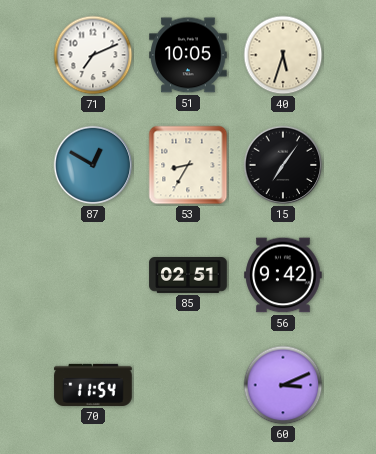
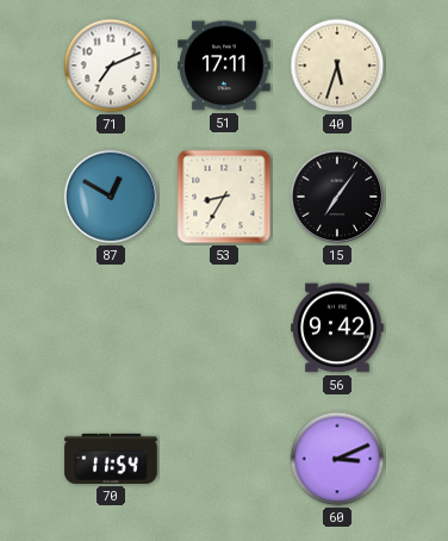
51: 10:05 -> 17:11
85: 02:51 -> none
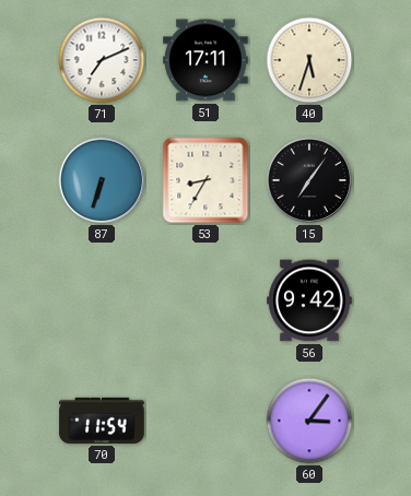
87: 12:50 -> 6:33
60: 3:11 -> 3:06
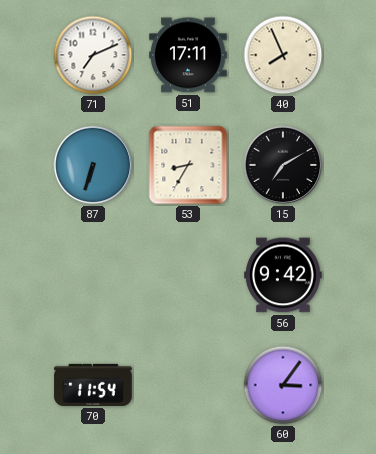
40: 5:33 -> 7:56
15: 7:06 -> 7:10
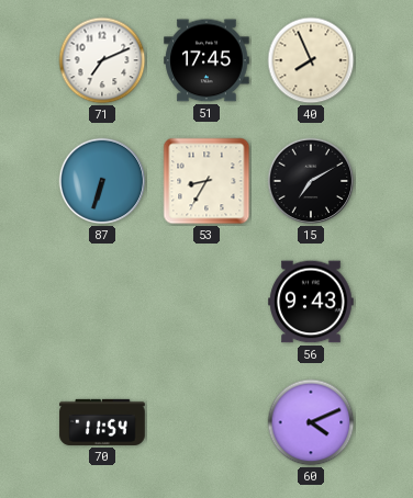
51: 17:11 -> 17:45
56: 9:42 -> 9:43
60: 3:06 -> 4:11
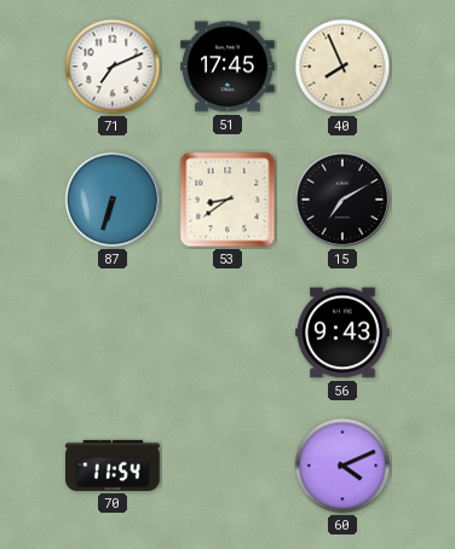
53: 8:35 -> 8:39
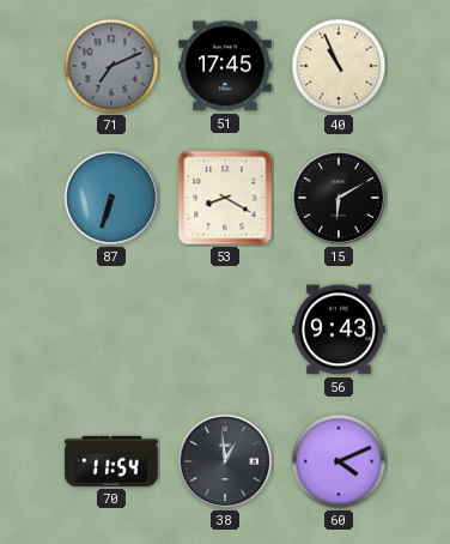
71 dial: white -> grey
40: 7:56 -> 10:56
53: 8:39 -> 8:20
15: 7:10 -> 6:10
38: none -> 12:59
